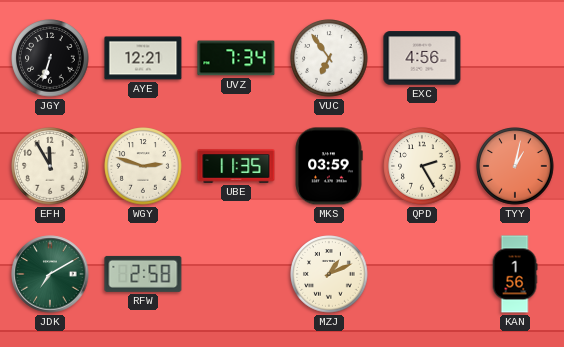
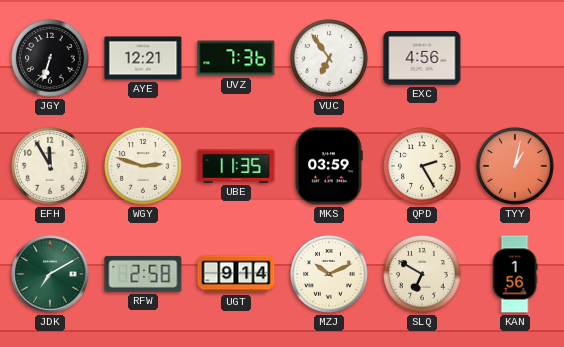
UVZ: 7:34 -> 7:36
UGT: none -> 9:14
MZJ: 1:11 -> 10:11
SLQ: none -> 6:50
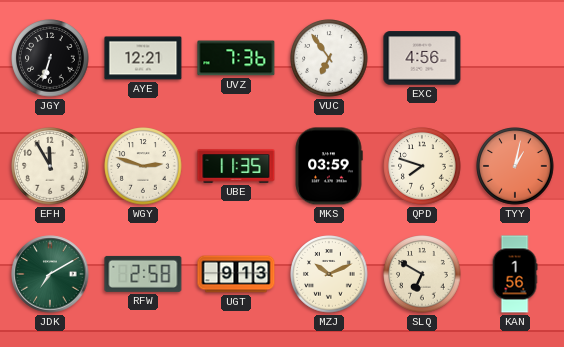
QPD: 2:25 -> 7:48
UGT: 9:14 -> 9:13
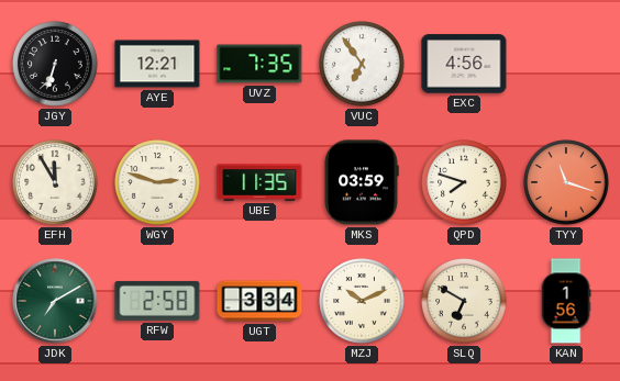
UVZ: 7:36 -> 7:35
TYY: 1:02 -> 11:18
UGT: 9:13 -> 3:34
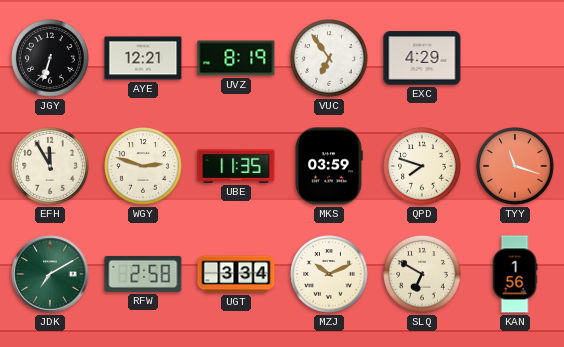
UVZ: 7:35 -> 8:19
EXC: 4:56 -> 4:29
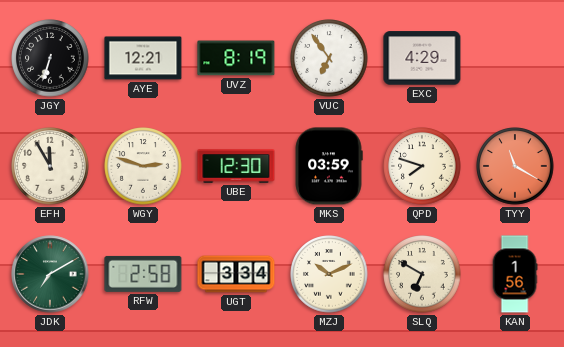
UBE: 11:35 -> 12:30
TYY: 11:18 -> 11:20
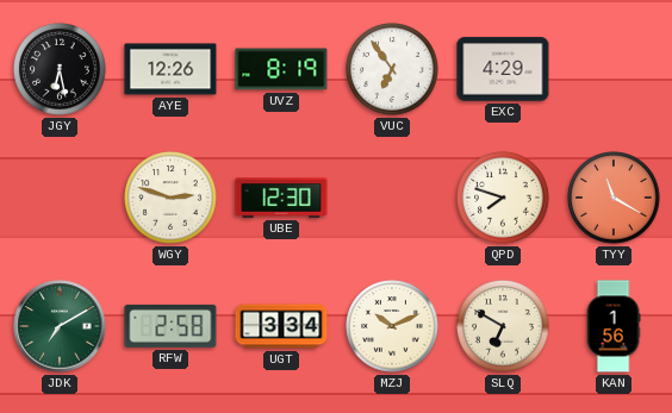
JGY: 6:33 -> 6:28
AYE: 12:21 -> 12:26
EFH: 11:55 -> none
MKS: 03:59 -> none
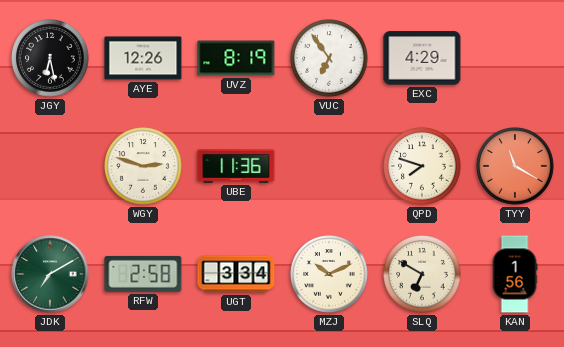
UBE: 12:30 -> 11:36
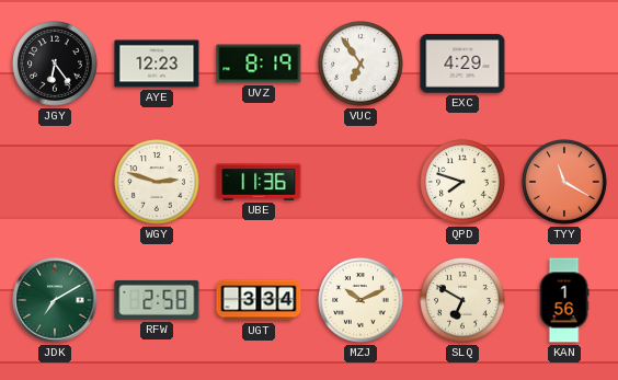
JGY: 6:28 -> 6:24
AYE: 12:26 -> 12:23
